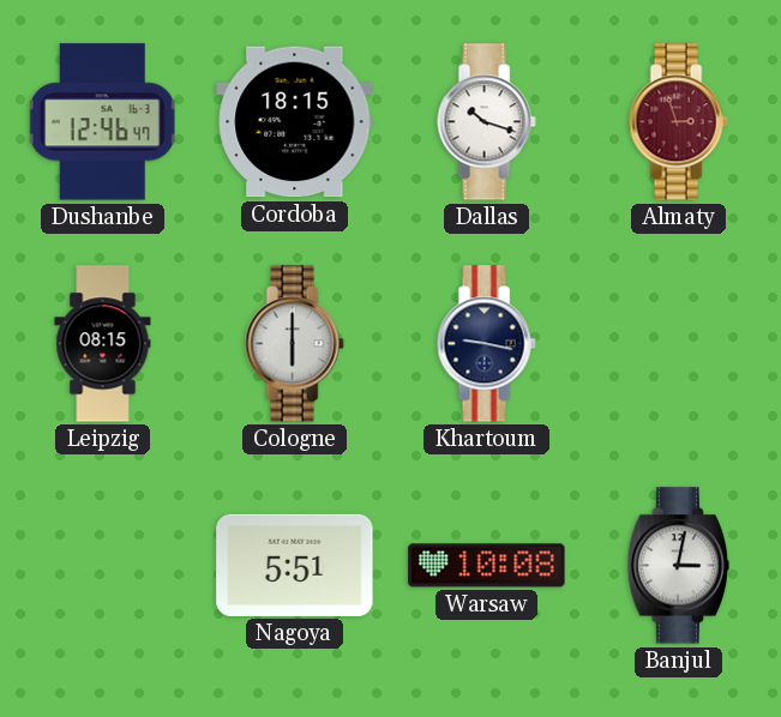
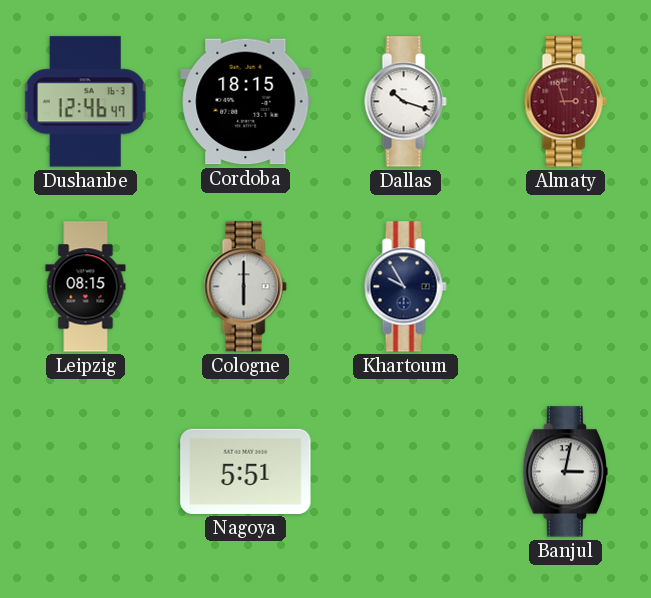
Khartoum: 9:17 -> 9:55
Warsaw: 10:08 -> none
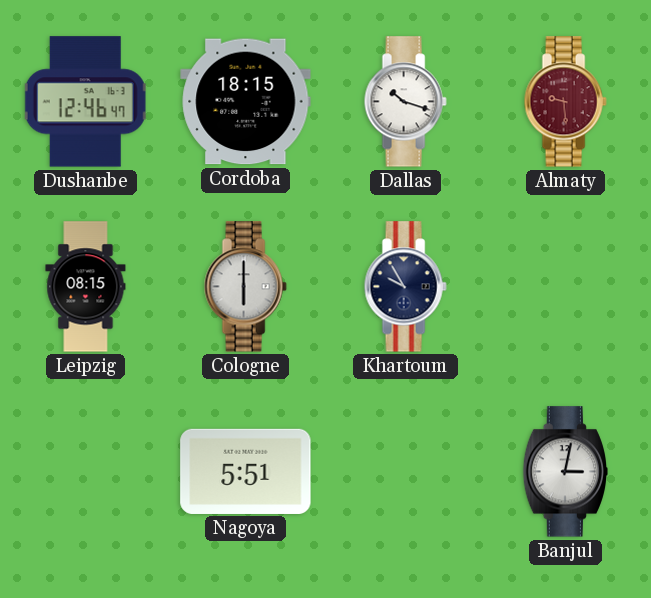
Almaty: 2:57 -> 9:29
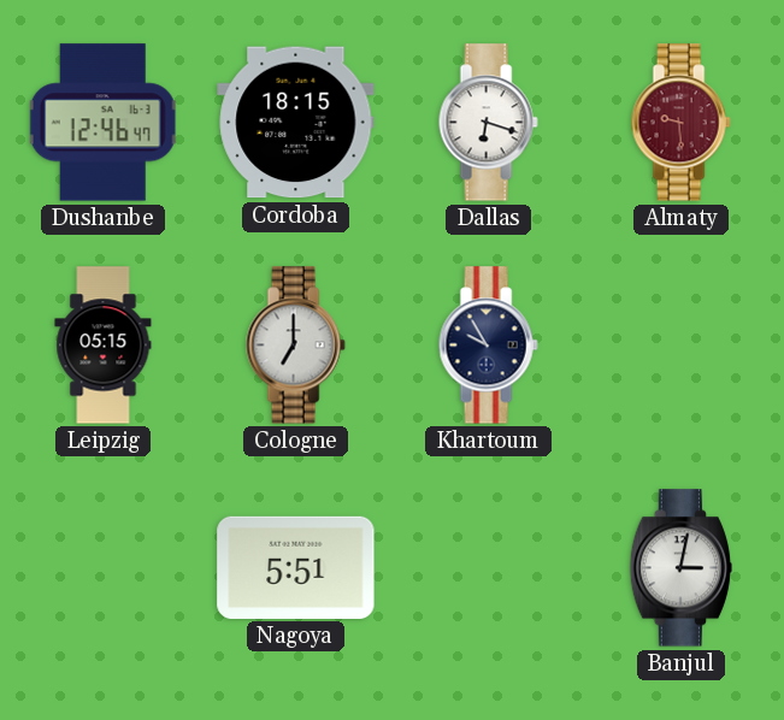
Dallas: 10:18 -> 6:18
Leipzig: 08:15 -> 05:15
Cologne: 6:00 -> 7:00
